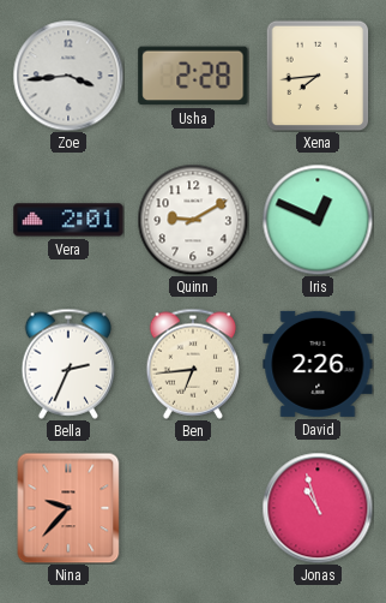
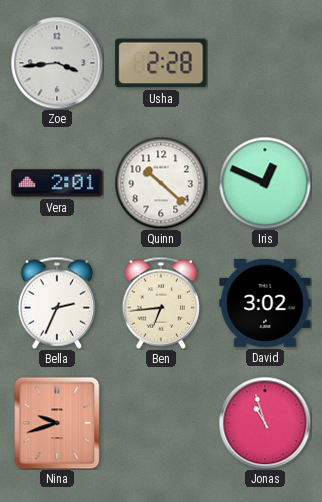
Xena: 7:44 -> none
Quinn: 9:10 -> 10:22
David: 2:26 -> 3:02
Nina: 9:37 -> 9:42
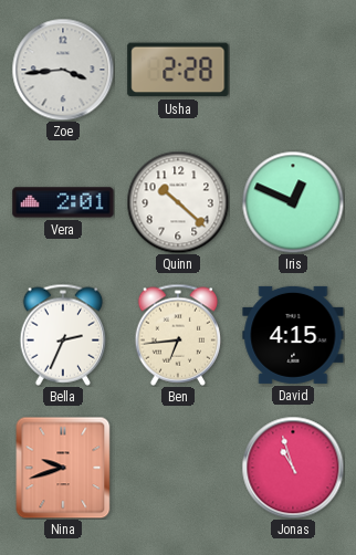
David: 3:02 -> 4:15
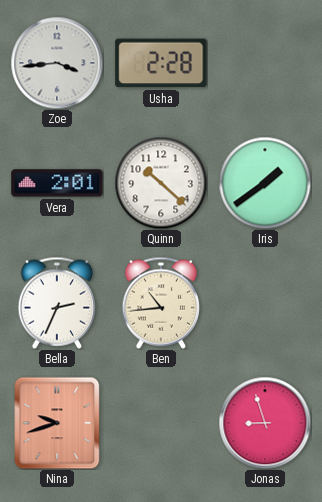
Iris: 12:49 -> 1:39
Ben: 6:44 -> 10:44
David: 4:15 -> none
Jonas: 10:57 -> 8:57
